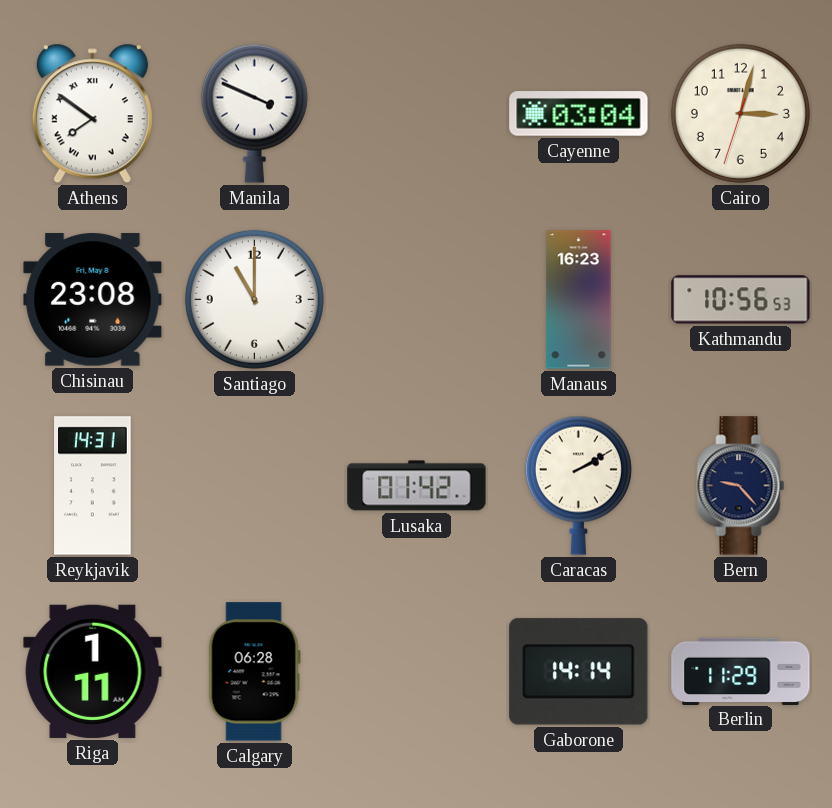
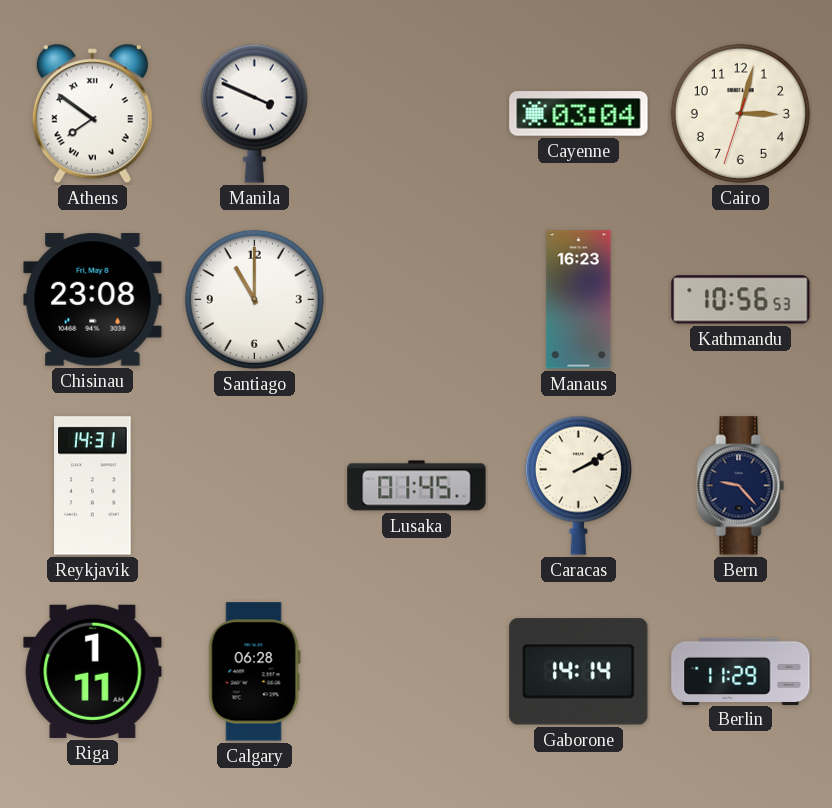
Lusaka: 01:42 -> 01:45
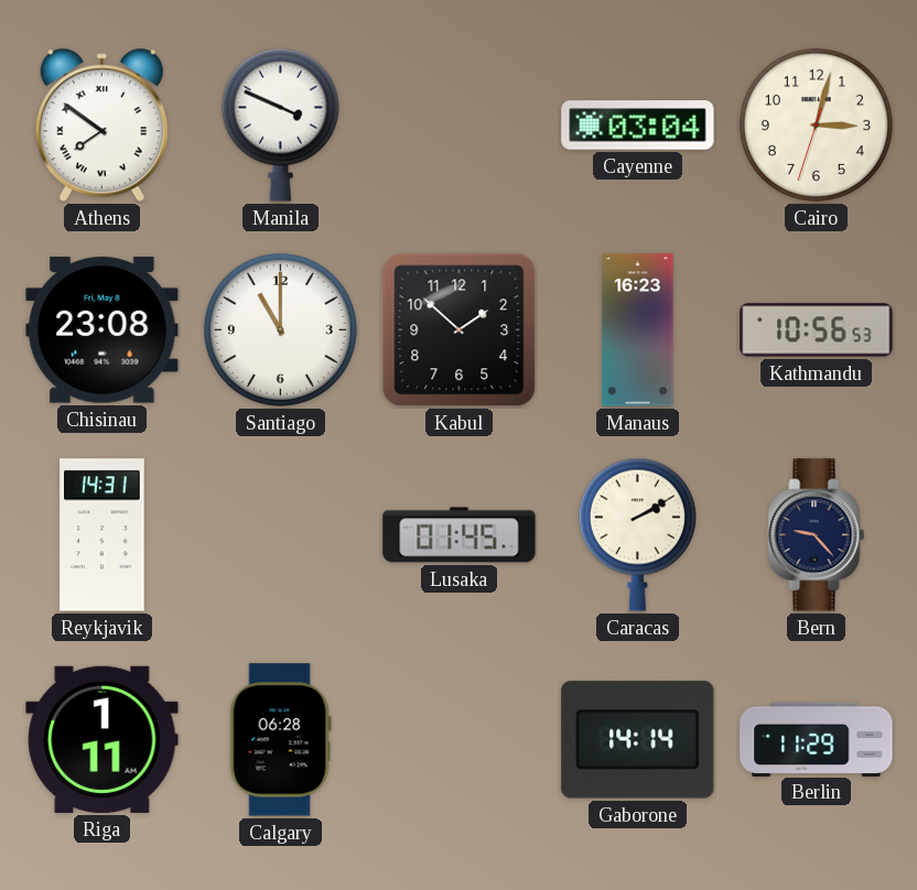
Kabul: none -> 1:52
